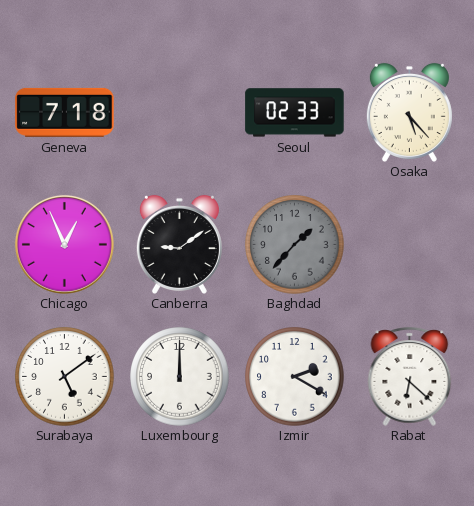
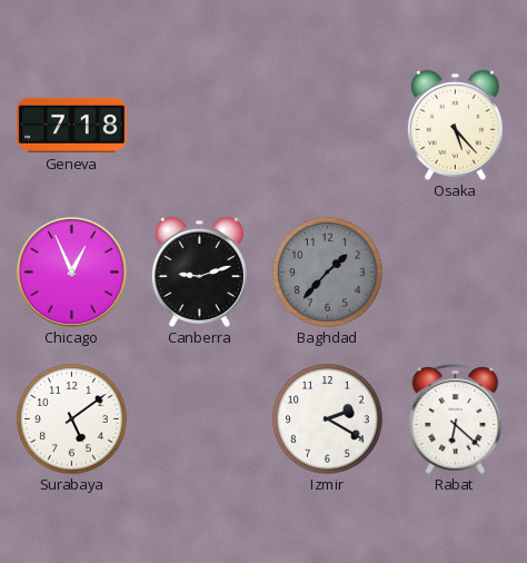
Seoul: 02:33 -> none
Canberra: 9:09 -> 9:12
Luxembourg: 12:00 -> none
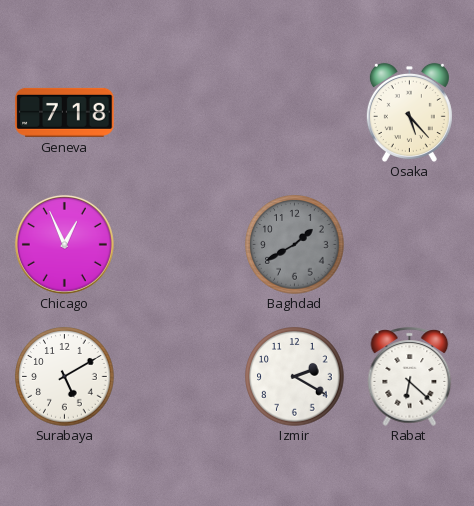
Canberra: 9:12 -> none
Baghdad: 1:37 -> 1:40
Surabaya: 5:09 -> 5:10
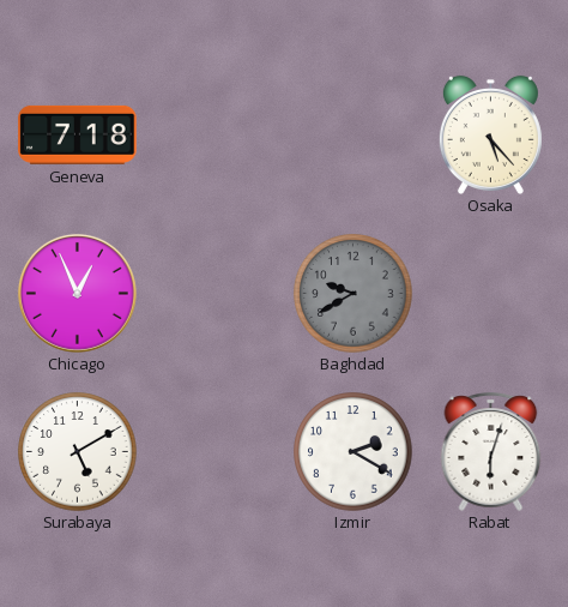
Baghdad: 1:40 -> 9:40
Rabat: 6:22 -> 6:03
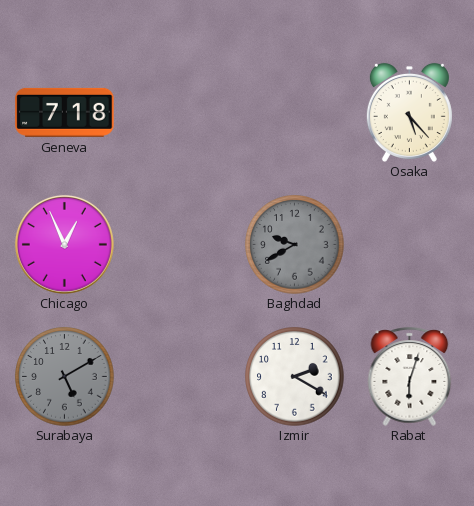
Surabaya dial: white -> grey
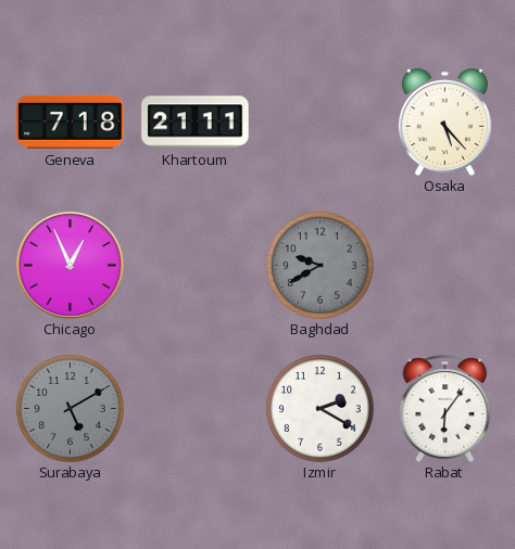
Khartoum: none -> 21:11
Rabat: 6:03 -> 6:06
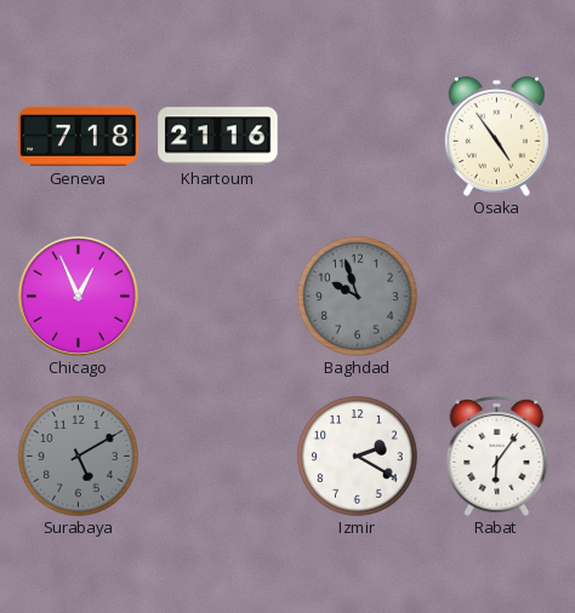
Khartoum: 21:11 -> 21:16
Osaka: 5:23 -> 4:54
Baghdad: 9:40 -> 9:57
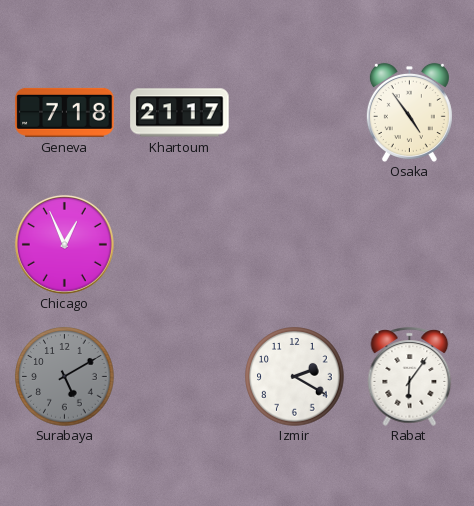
Khartoum: 21:16 -> 21:17
Baghdad: 9:57 -> none
